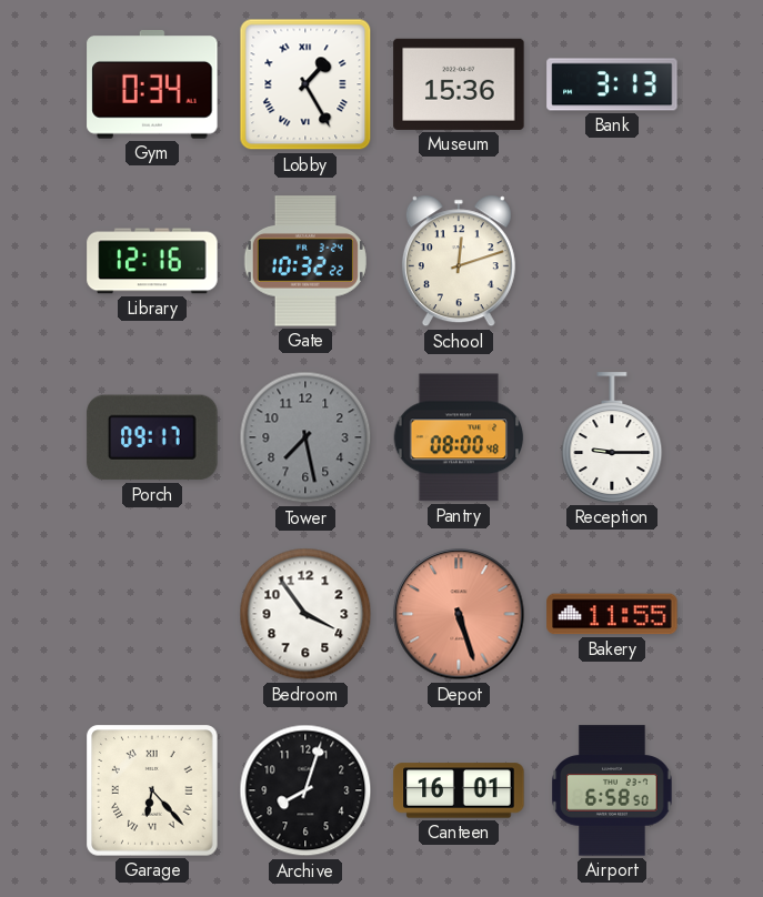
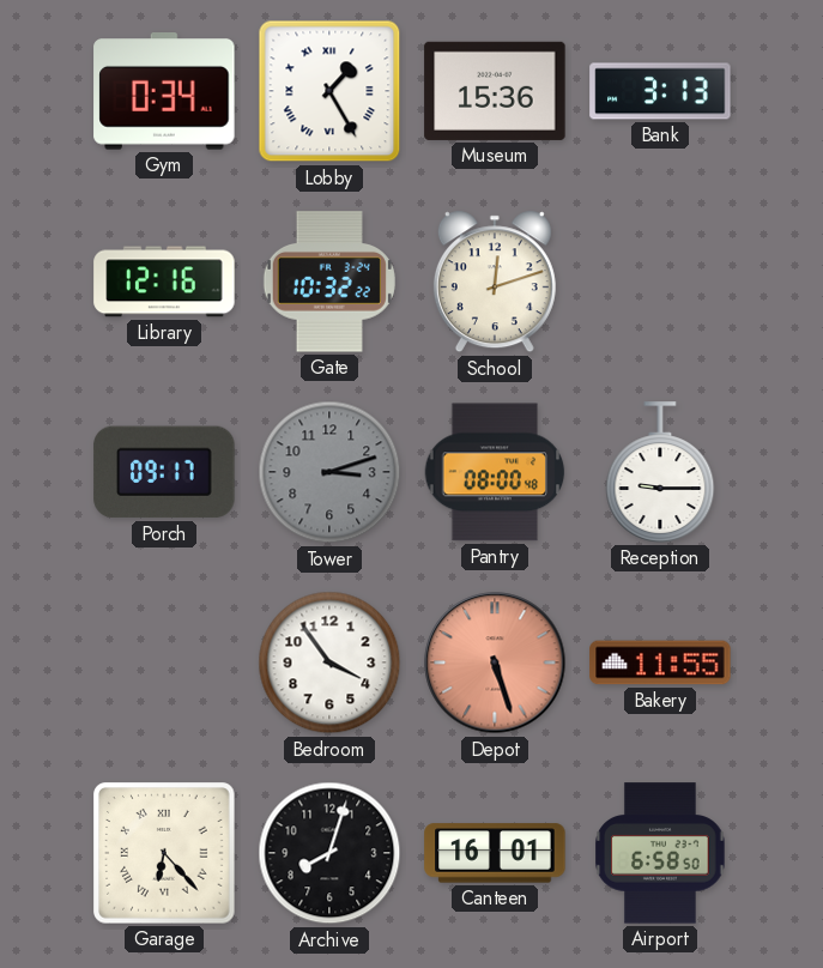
Tower: 7:28 -> 3:12
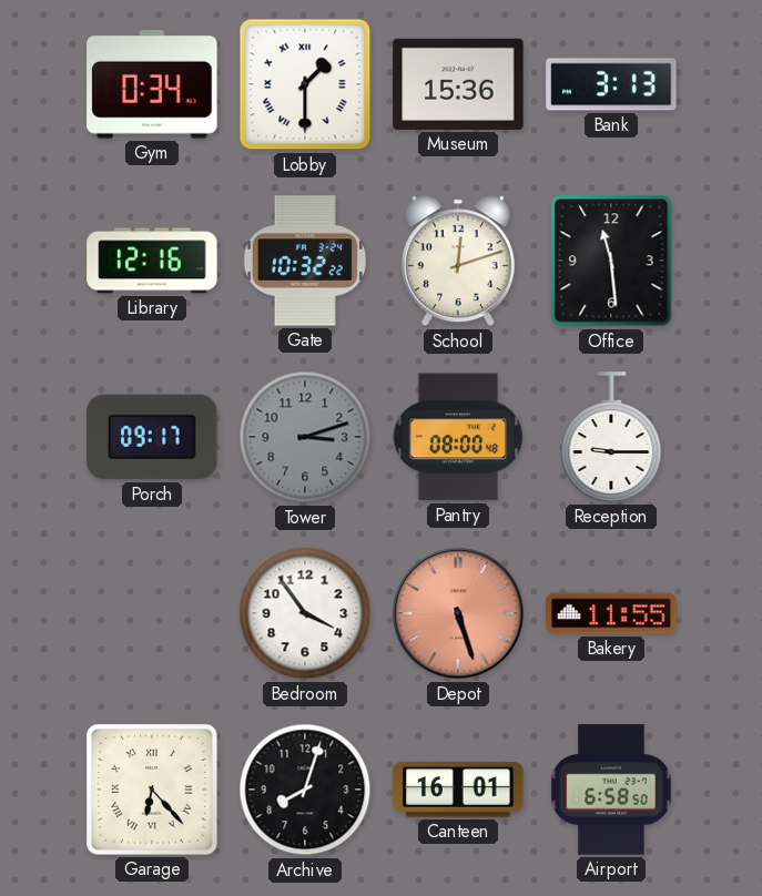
Lobby: 1:25 -> 1:30
Office: none -> 11:29
